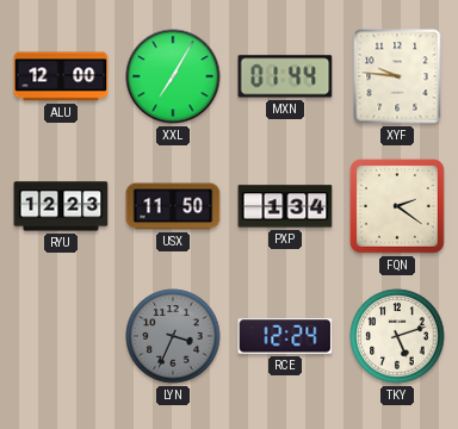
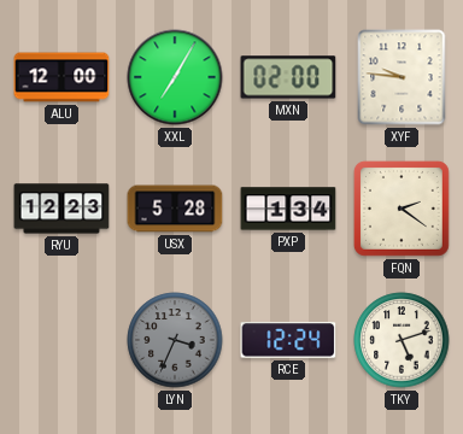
MXN: 01:44 -> 02:00
USX: 11:50 -> 5:28
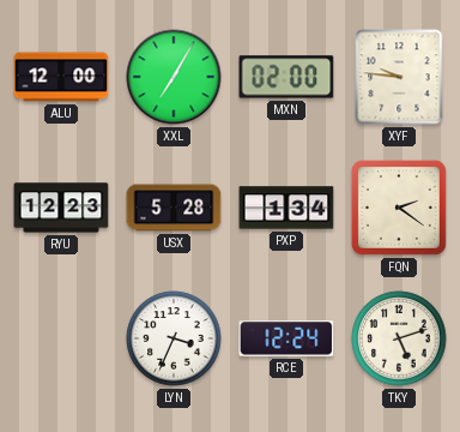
LYN dial: grey -> white
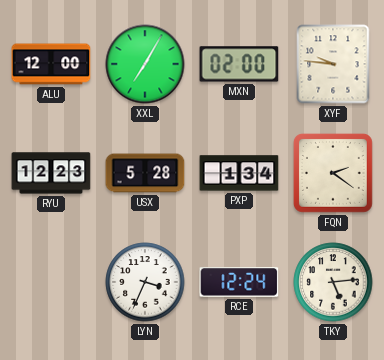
TKY: 5:12 -> 5:14
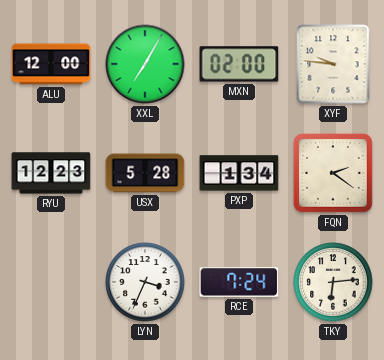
RCE: 12:24 -> 7:24
TKY: 5:14 -> 6:14
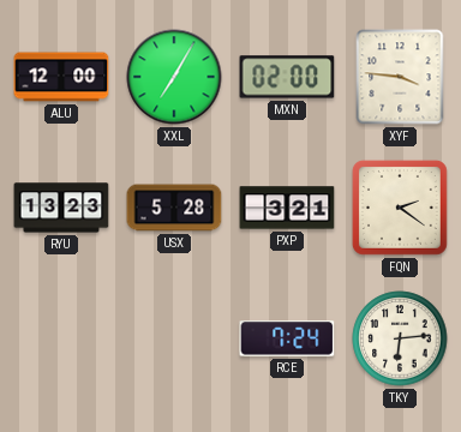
XYF: 9:46 -> 3:46
RYU: 12:23 -> 13:23
PXP: 1:34 -> 3:21
LYN: 3:34 -> none
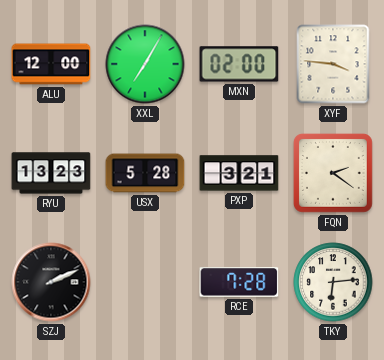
SZJ: none -> 2:11
RCE: 7:24 -> 7:28
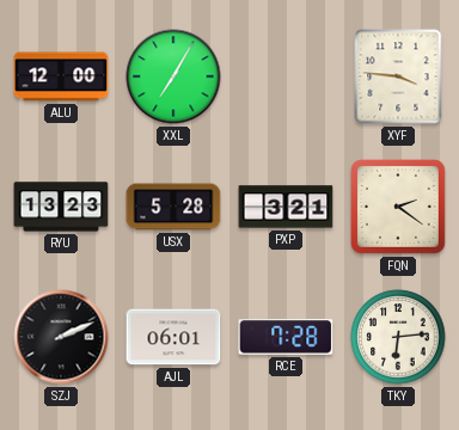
MXN: 02:00 -> none
AJL: none -> 06:01
